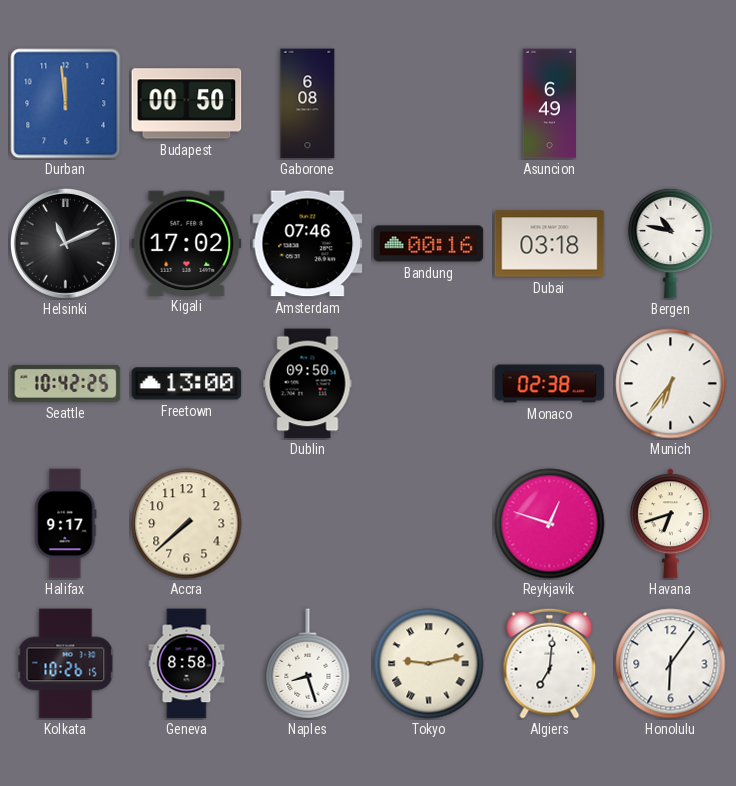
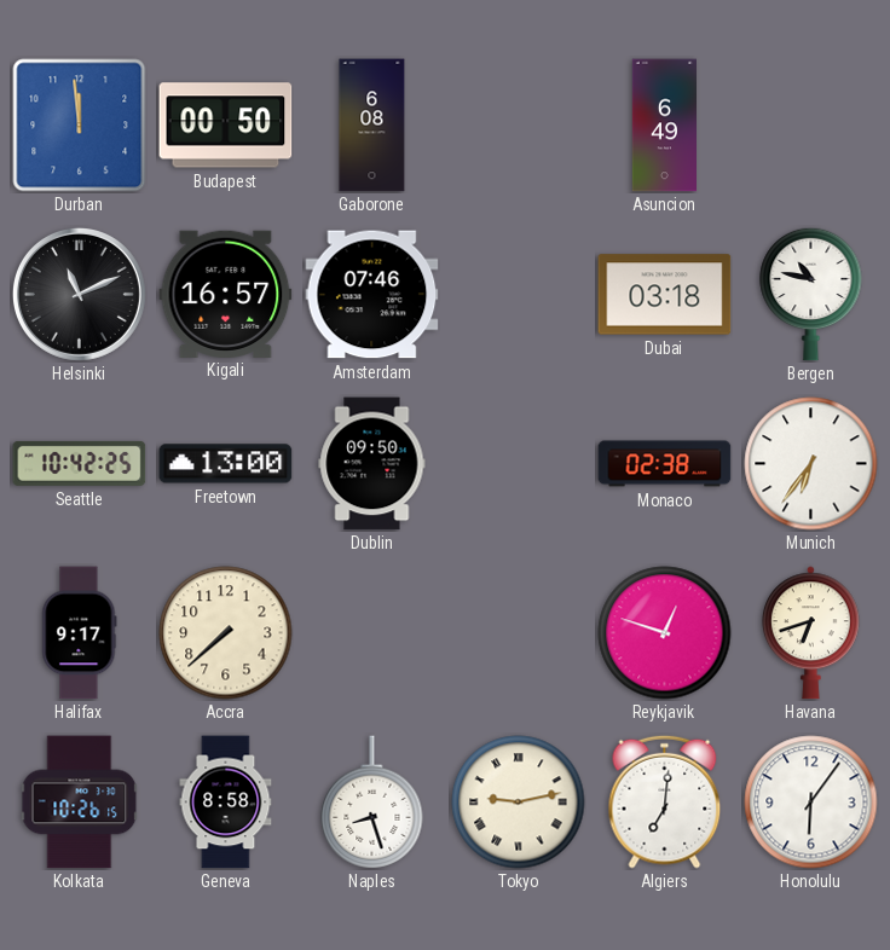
Kigali: 17:02 -> 16:57
Bandung: 00:16 -> none
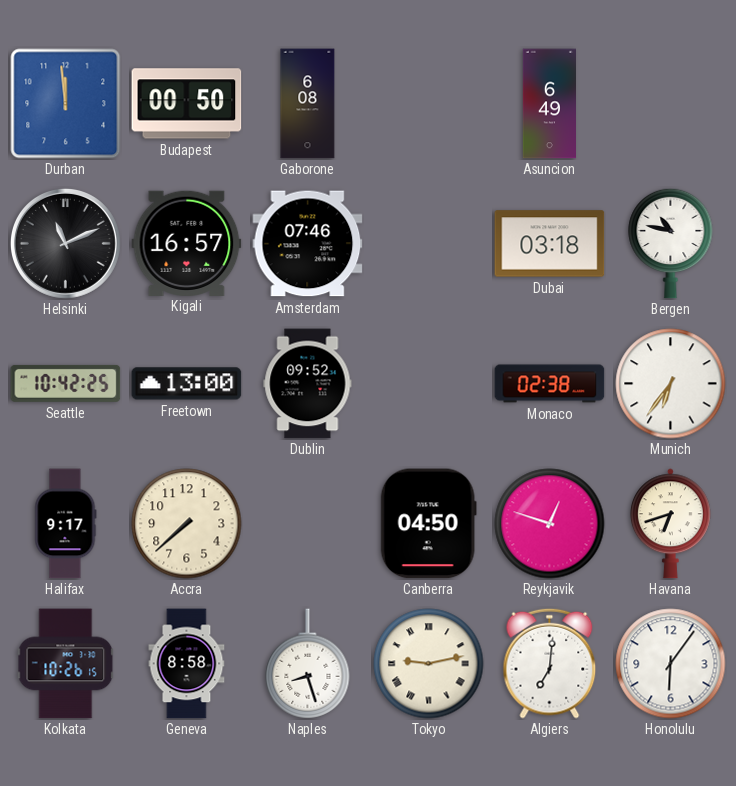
Dublin: 09:50 -> 09:52
Canberra: none -> 04:50
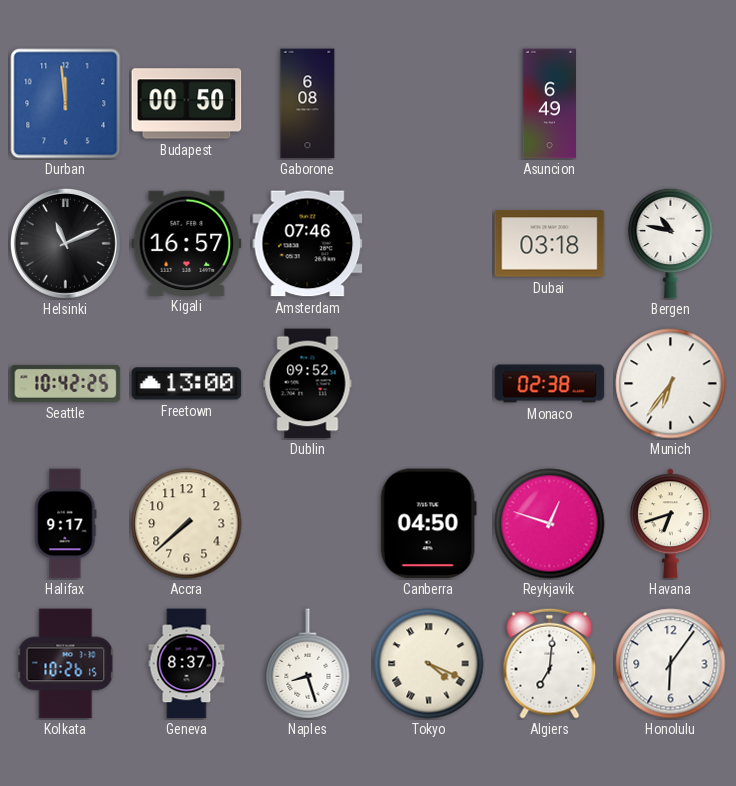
Geneva: 8:58 -> 8:37
Tokyo: 9:13 -> 4:19
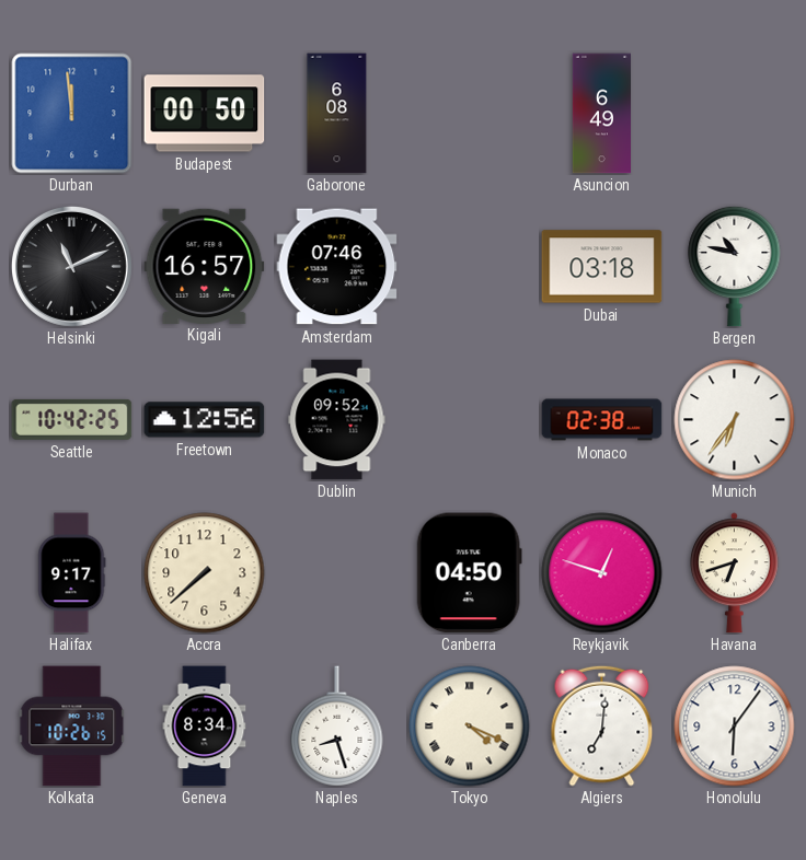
Freetown: 13:00 -> 12:56
Geneva: 8:37 -> 8:34
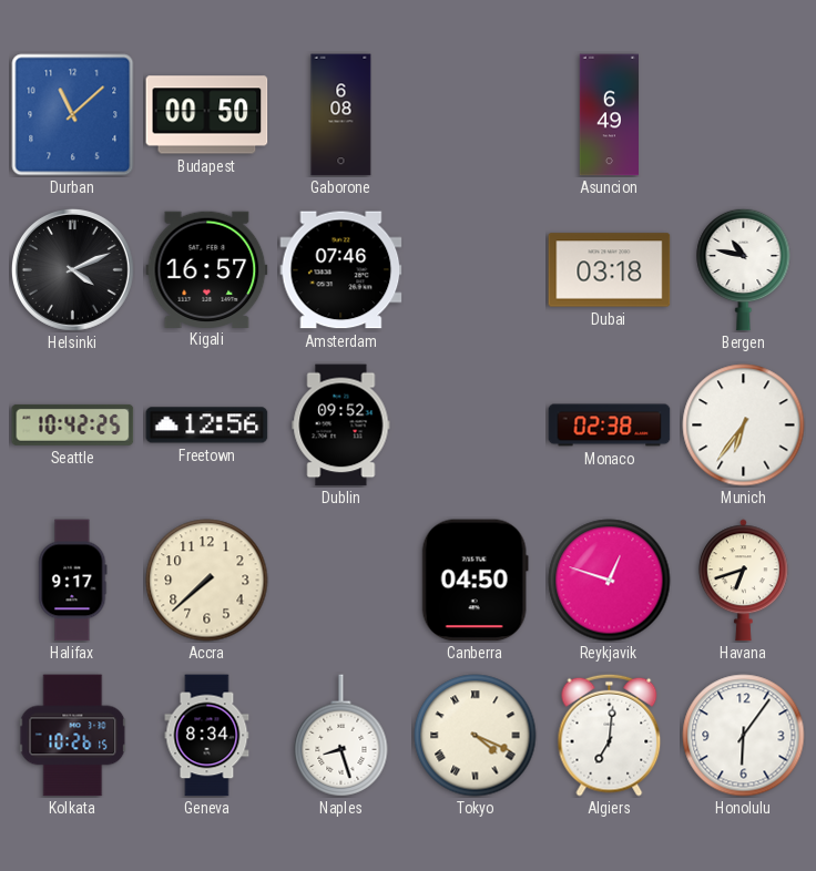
Durban: 11:59 -> 11:08
Helsinki: 11:11 -> 4:11
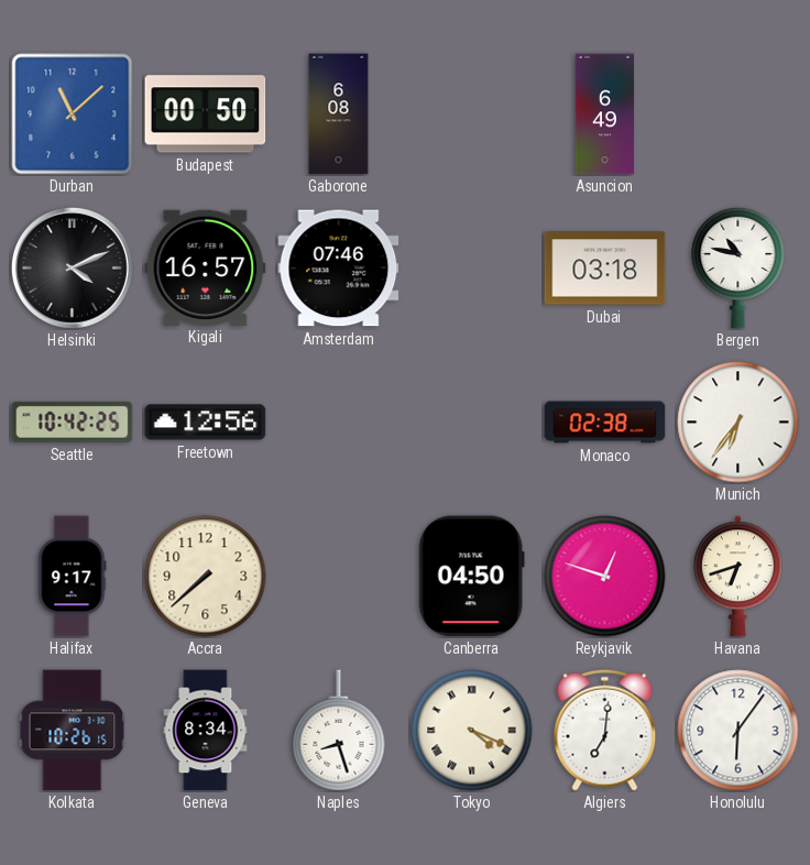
Dublin: 09:52 -> none
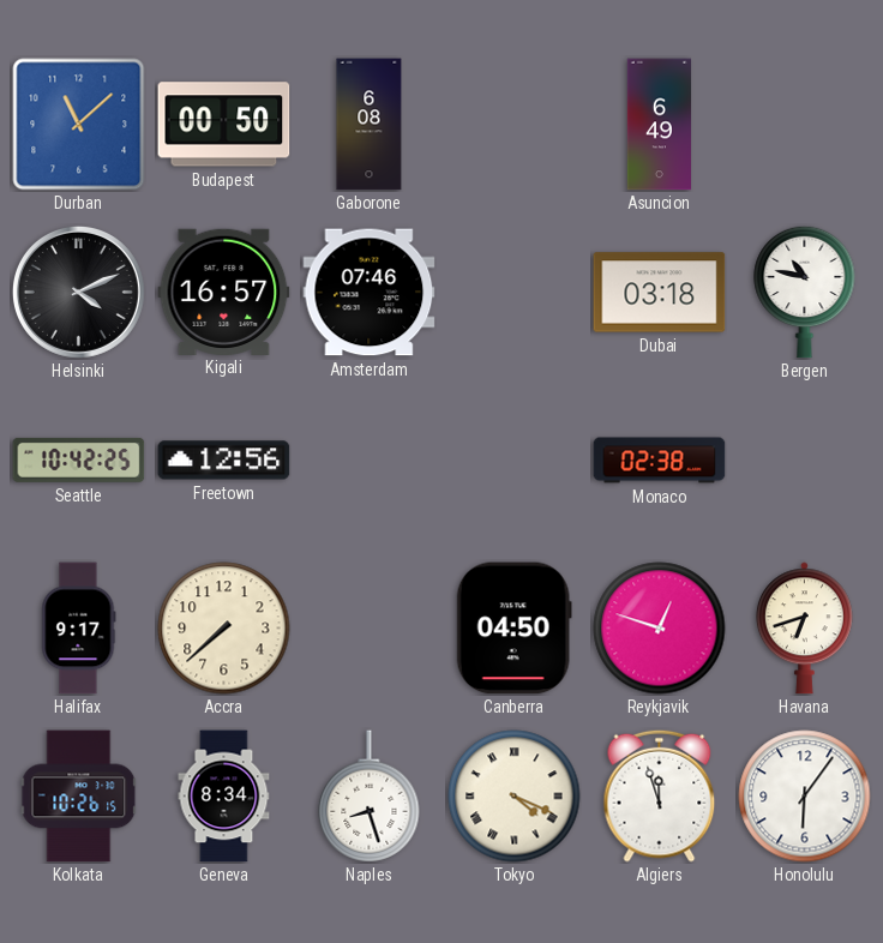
Munich: 6:36 -> none
Algiers: 7:01 -> 11:57
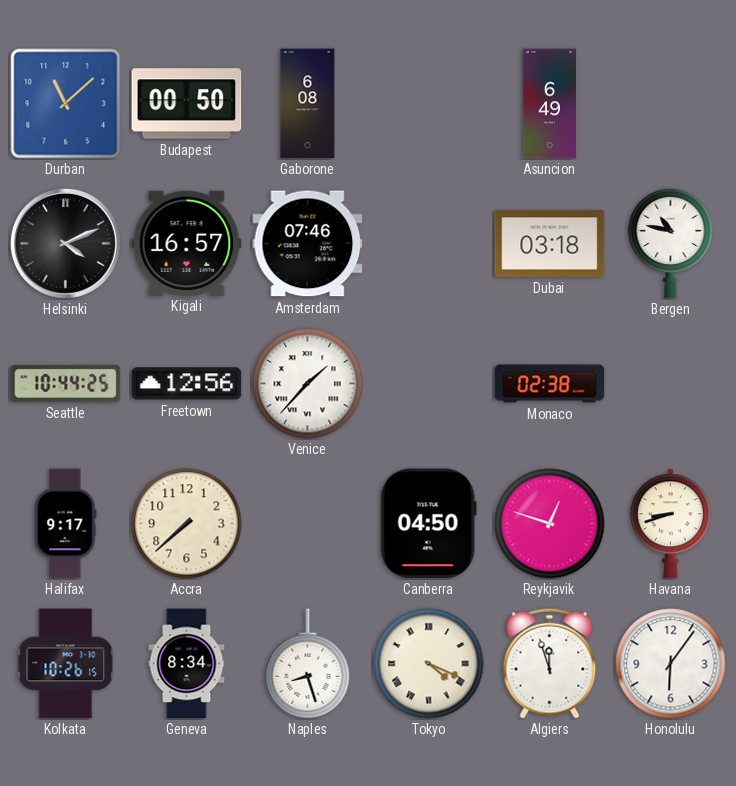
Seattle: 10:42 -> 10:44
Venice: none -> 1:37
Havana: 6:42 -> 8:42
